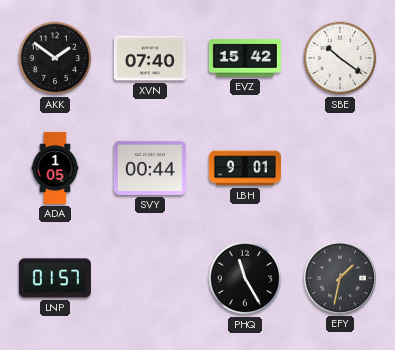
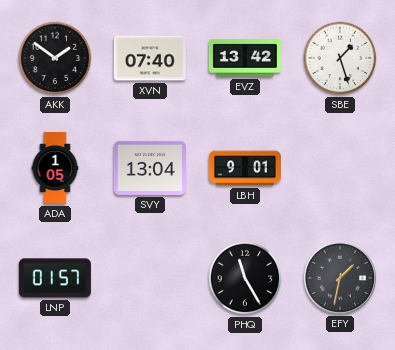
EVZ: 15:42 -> 13:42
SBE: 10:21 -> 1:27
SVY: 00:44 -> 13:04
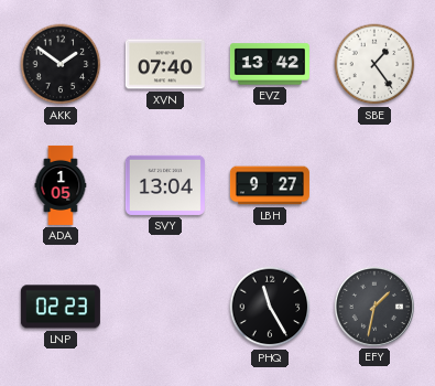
SBE: 1:27 -> 1:24
LBH: 9:01 -> 9:27
LNP: 01:57 -> 02:23
